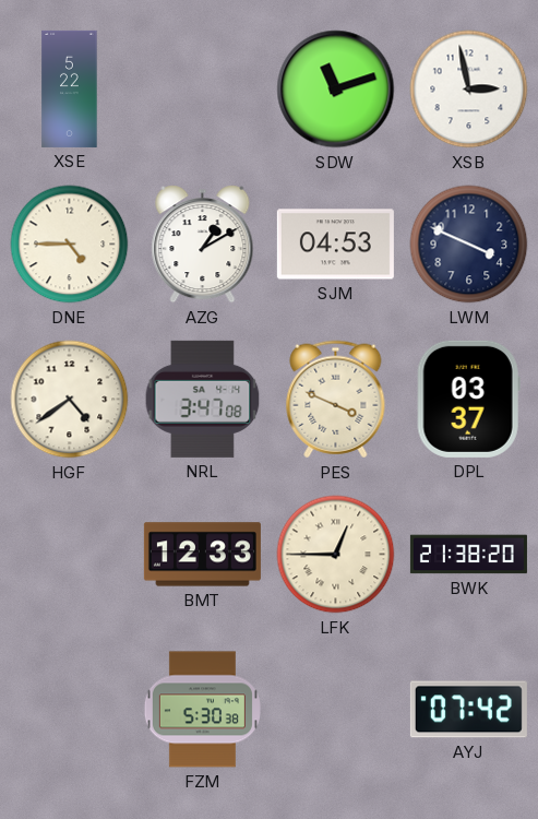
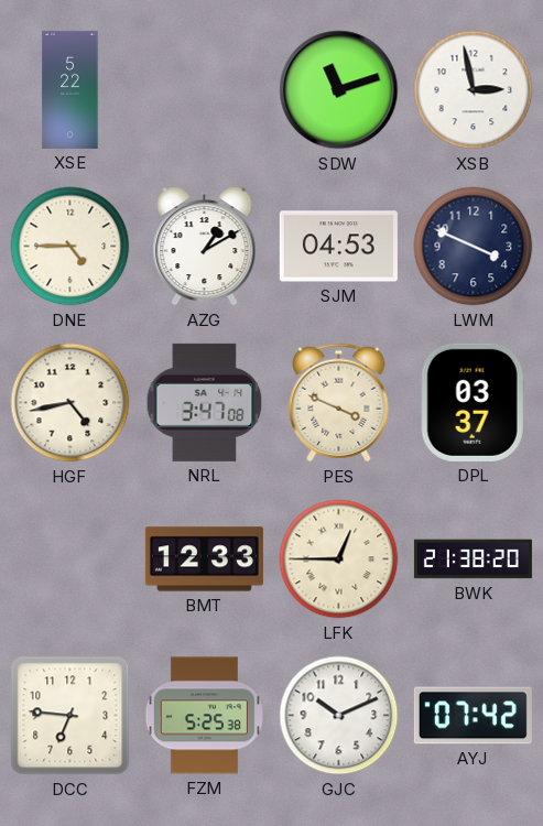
HGF: 4:39 -> 4:43
DCC: none -> 6:46
FZM: 5:30 -> 5:25
GJC: none -> 10:11
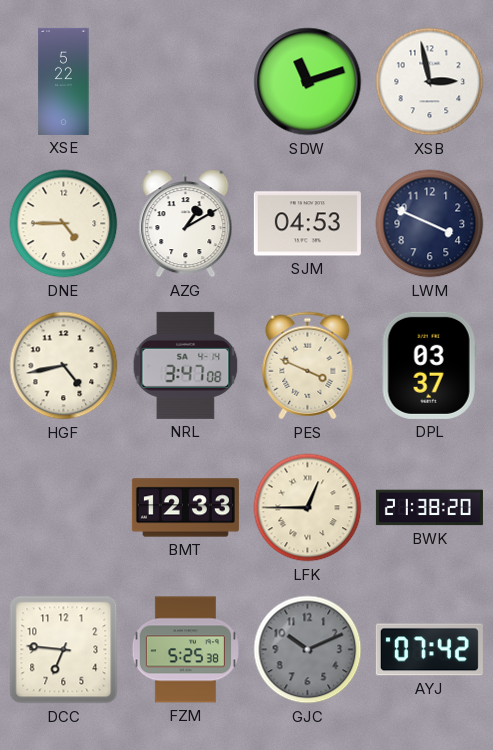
GJC dial: white -> grey
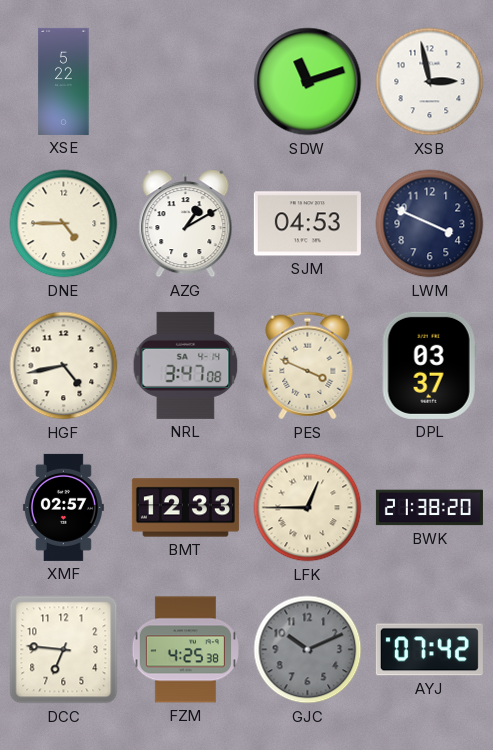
XMF: none -> 02:57
FZM: 5:25 -> 4:25
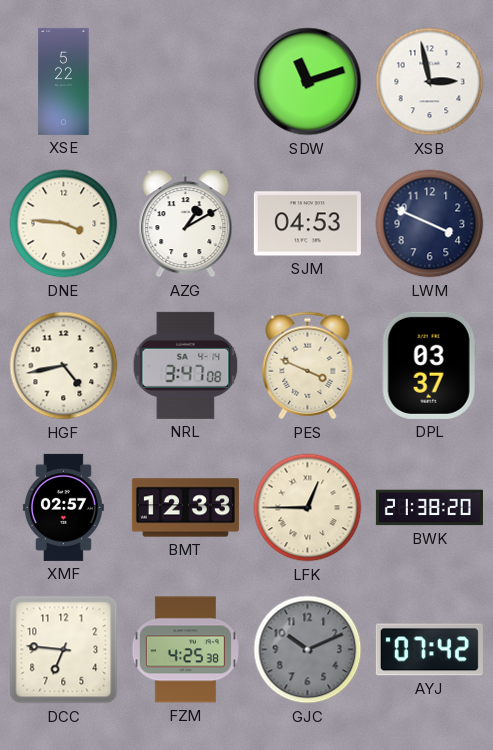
DNE: 4:45 -> 3:46
